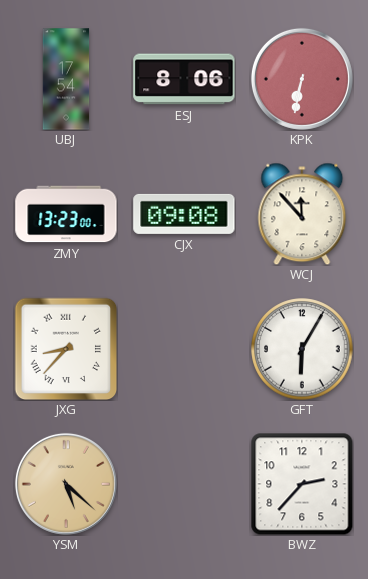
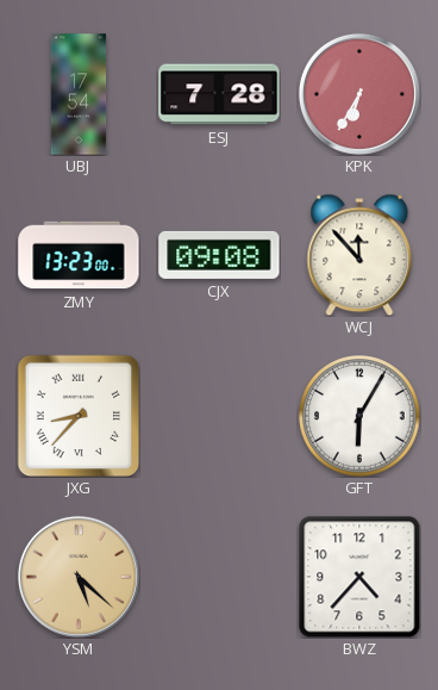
ESJ: 8:06 -> 7:28
KPK: 6:32 -> 6:35
BWZ: 2:37 -> 4:37
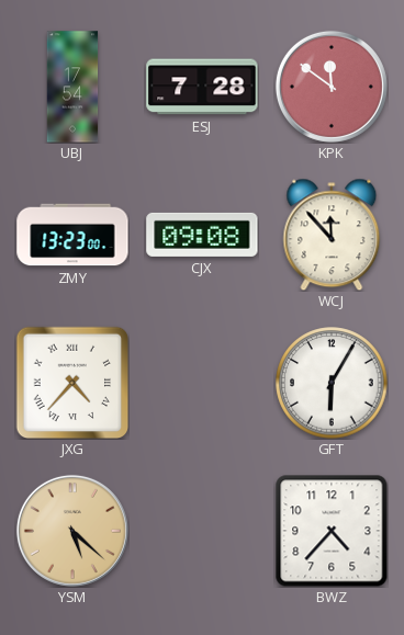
KPK: 6:35 -> 11:51
JXG: 8:37 -> 4:37
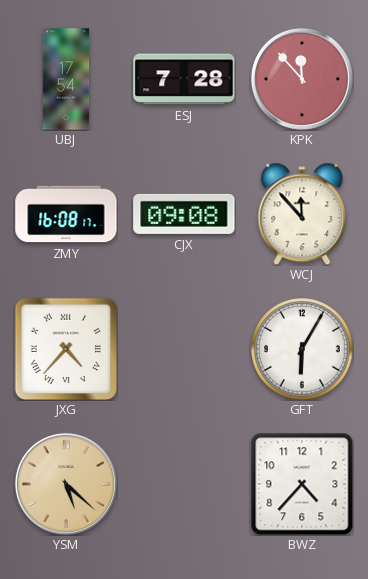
KPK: 11:51 -> 11:53
ZMY: 13:23 -> 16:08
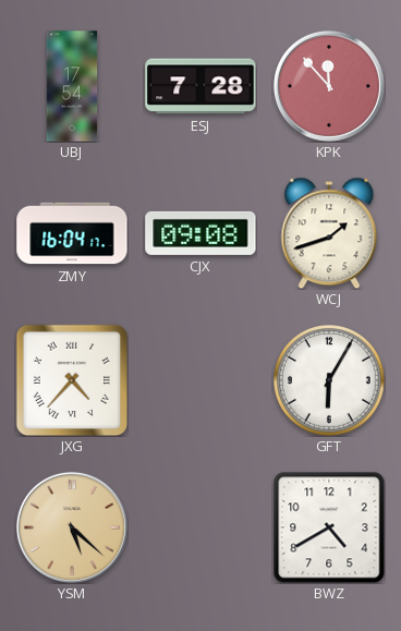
ZMY: 16:08 -> 16:04
WCJ: 11:53 -> 1:42
BWZ: 4:37 -> 4:40
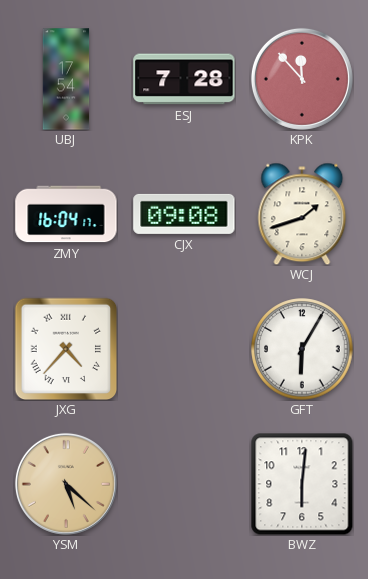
BWZ: 4:40 -> 6:01
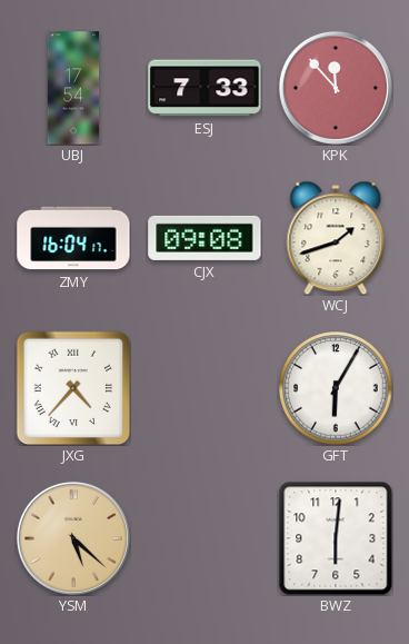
ESJ: 7:28 -> 7:33
